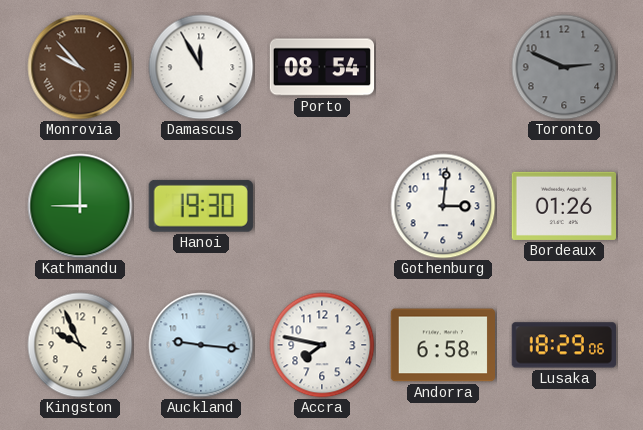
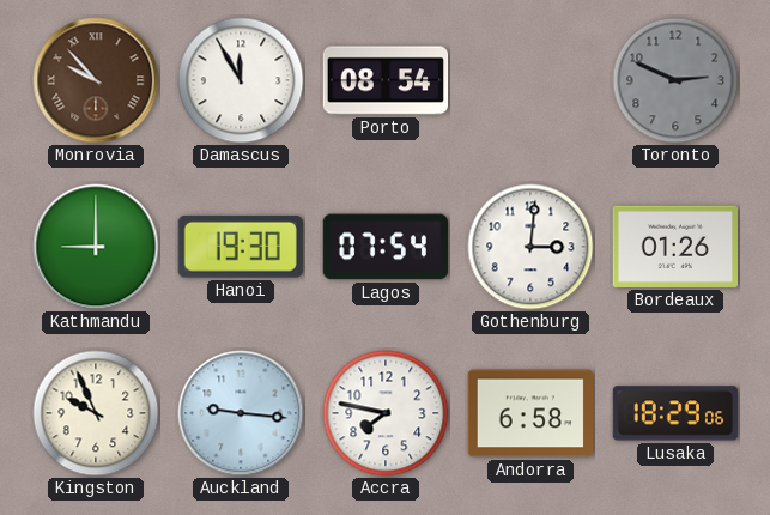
Lagos: none -> 07:54
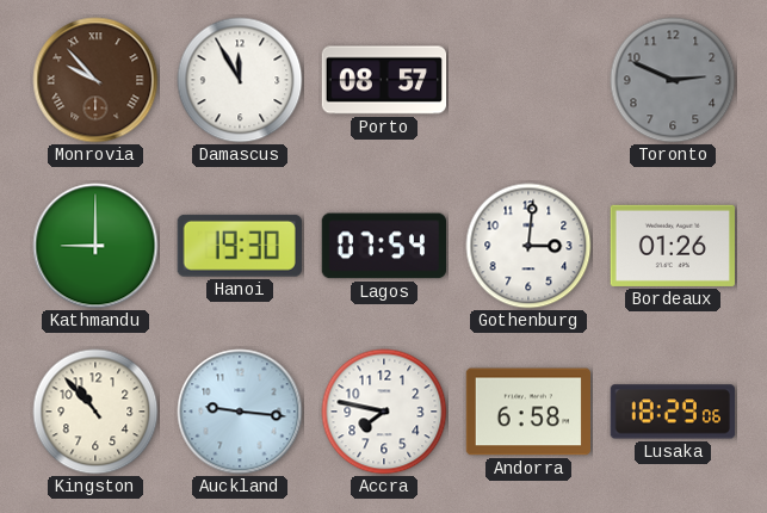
Porto: 08:54 -> 08:57
Kingston: 9:56 -> 10:53
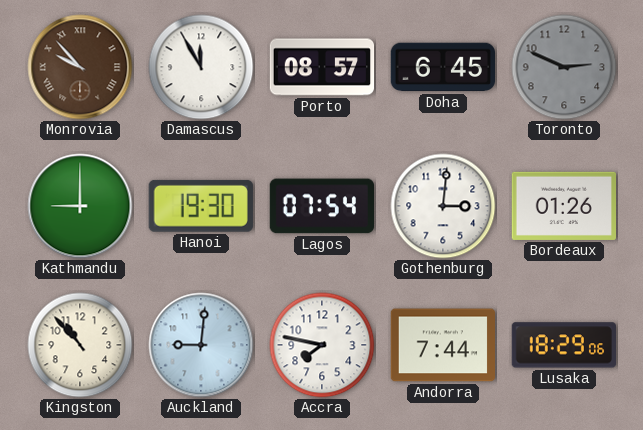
Doha: none -> 6:45
Auckland: 9:16 -> 9:01
Andorra: 6:58 -> 7:44
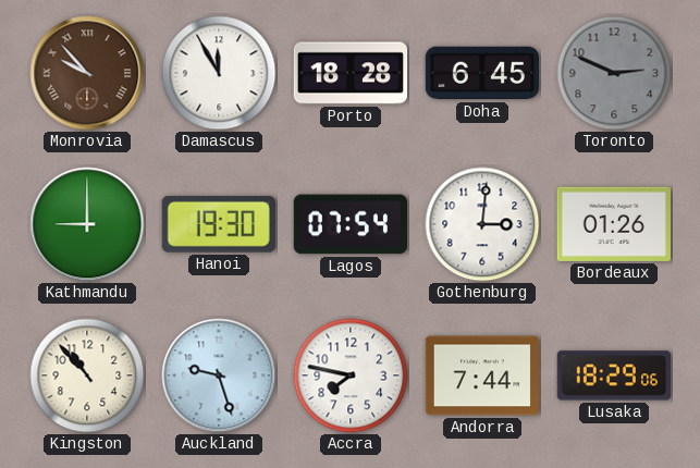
Porto: 08:57 -> 18:28
Auckland: 9:01 -> 9:27
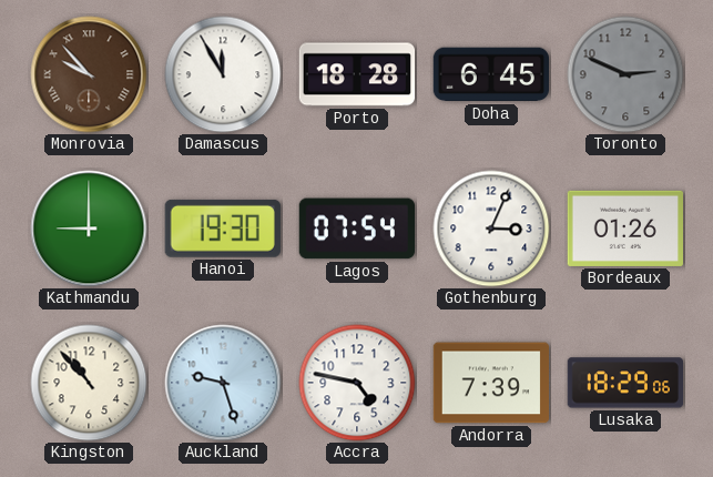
Gothenburg: 3:01 -> 3:04
Accra: 7:47 -> 4:47
Andorra: 7:44 -> 7:39
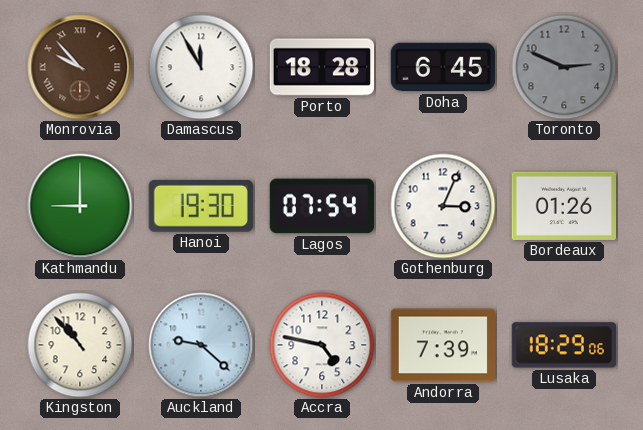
Auckland: 9:27 -> 9:22
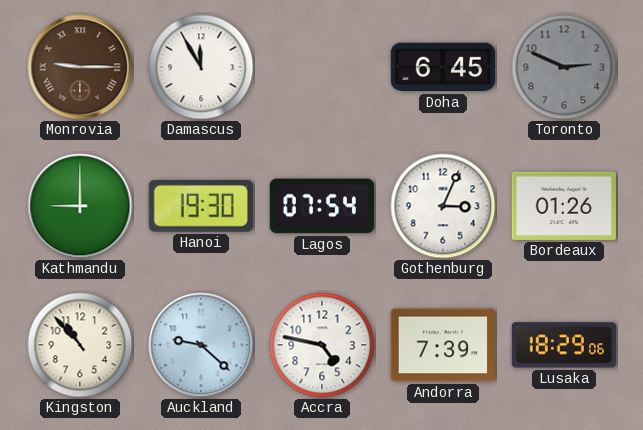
Monrovia: 9:53 -> 9:15
Porto: 18:28 -> none
